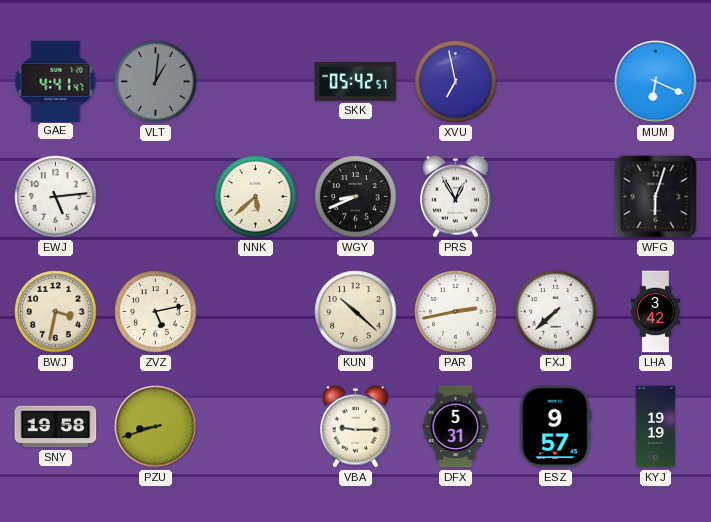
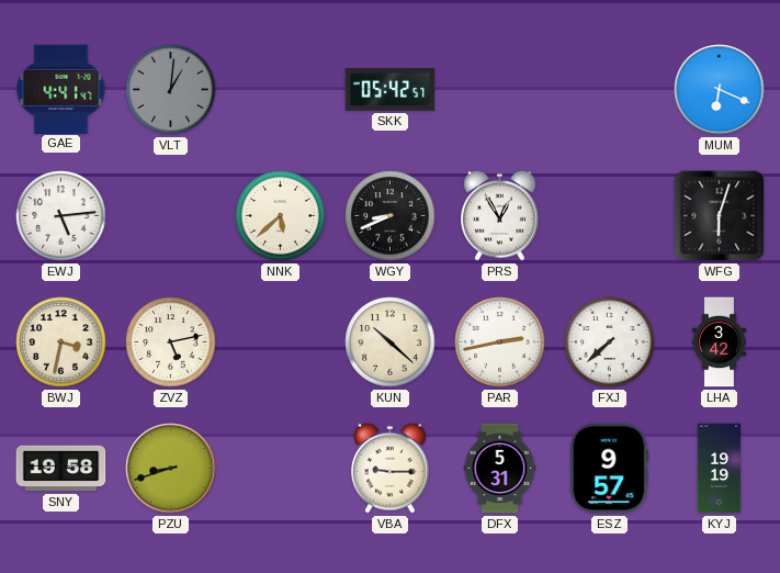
XVU: 6:58 -> none
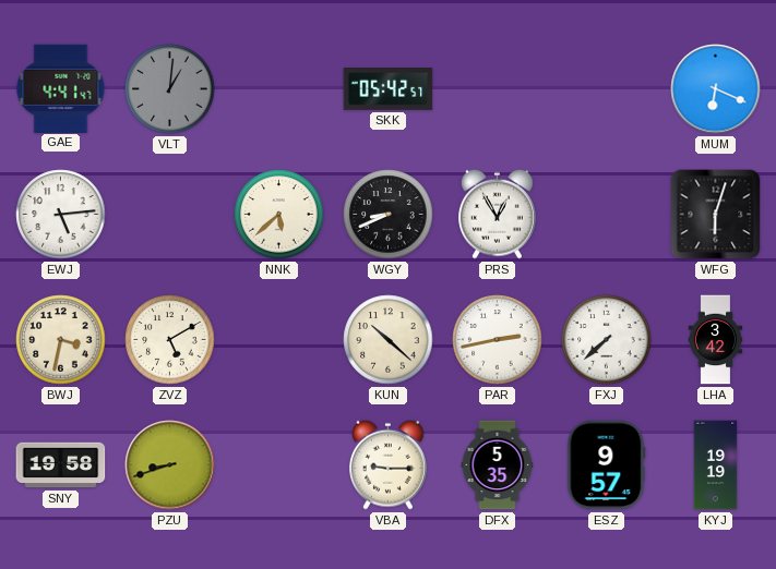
ZVZ: 5:13 -> 5:10
DFX: 5:31 -> 5:35
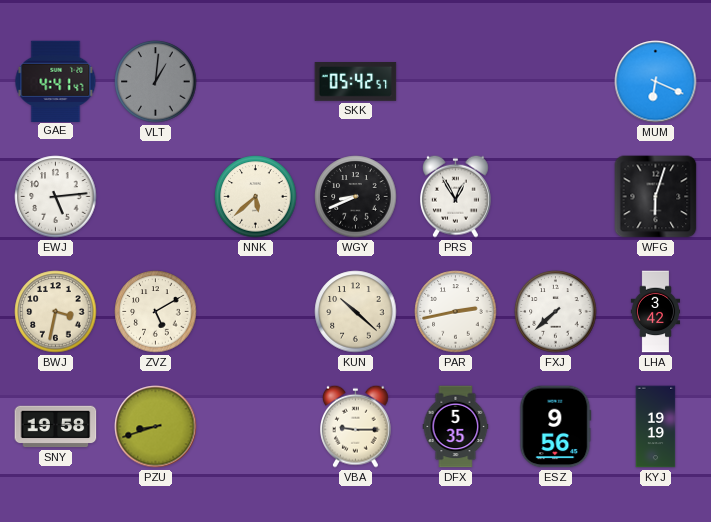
ESZ: 9:57 -> 9:56
